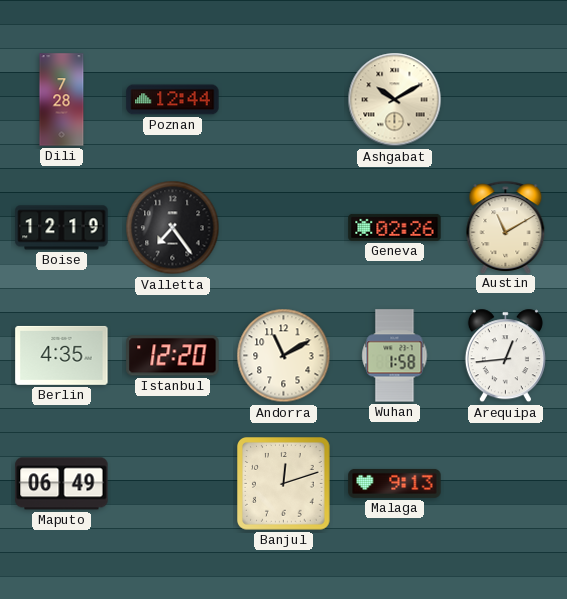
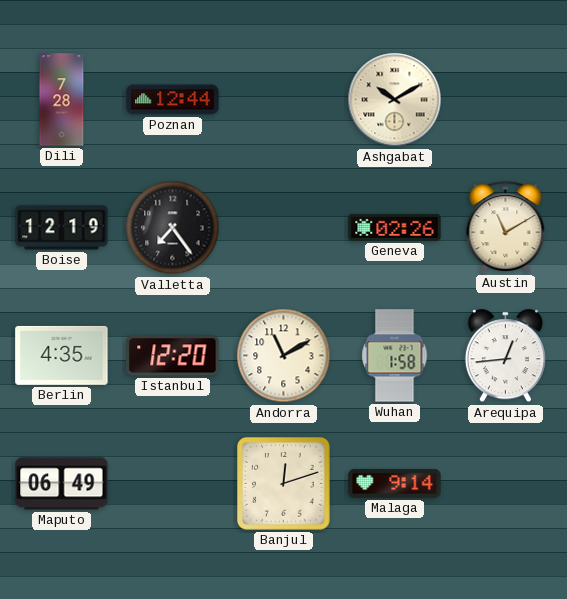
Malaga: 9:13 -> 9:14
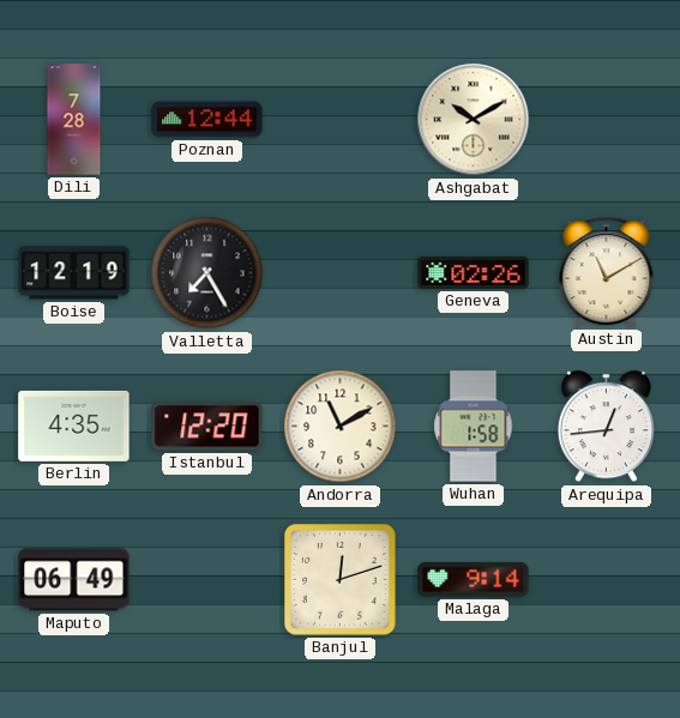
Valletta: 7:24 -> 7:25
